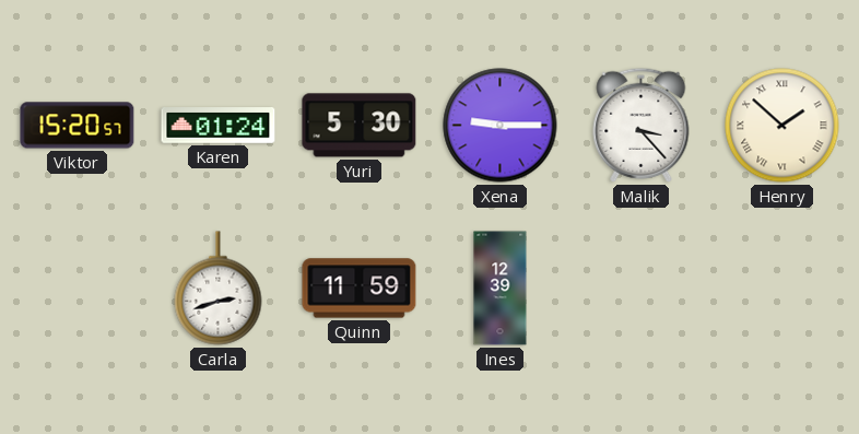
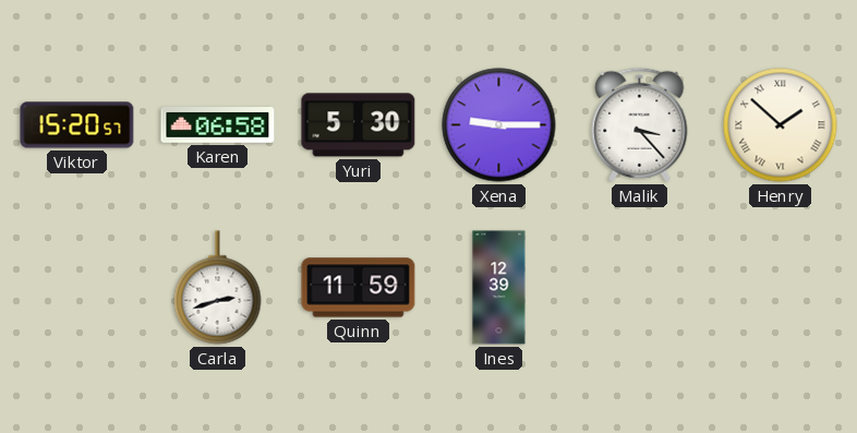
Karen: 01:24 -> 06:58
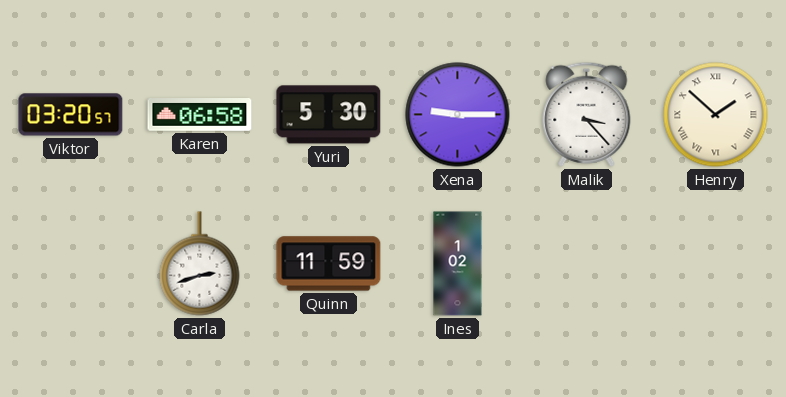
Viktor: 15:20 -> 03:20
Ines: 12:39 -> 1:02
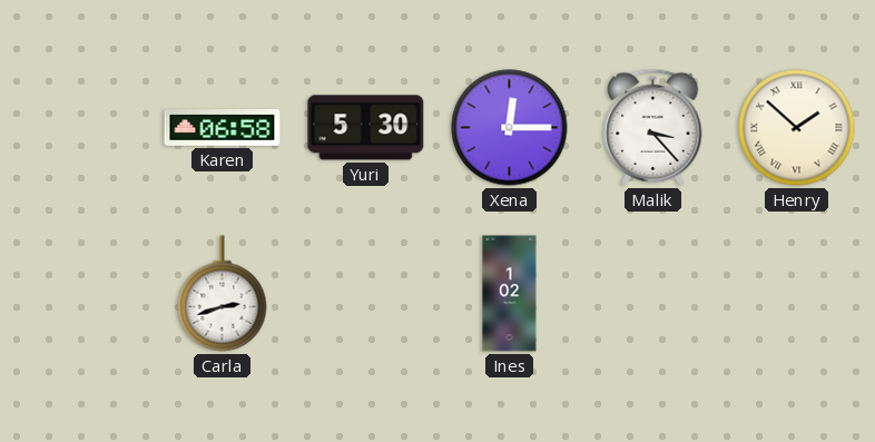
Viktor: 03:20 -> none
Xena: 9:15 -> 12:15
Quinn: 11:59 -> none
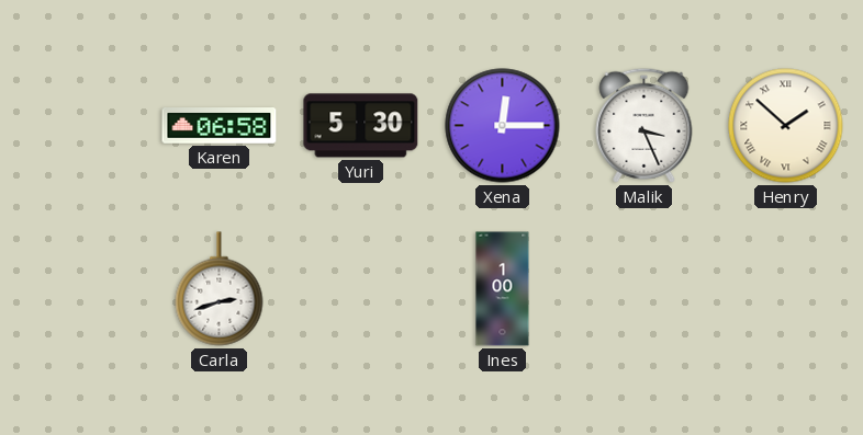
Malik: 3:23 -> 3:26
Ines: 1:02 -> 1:00
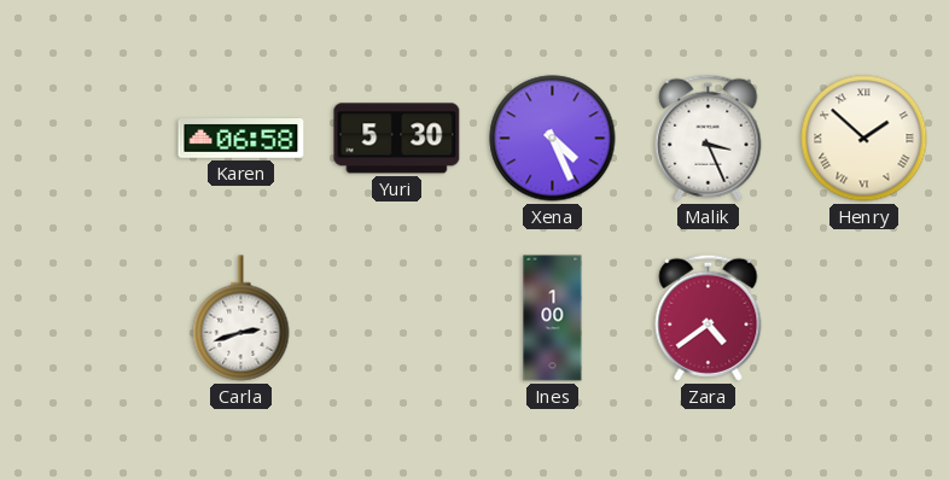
Xena: 12:15 -> 4:26
Zara: none -> 4:39
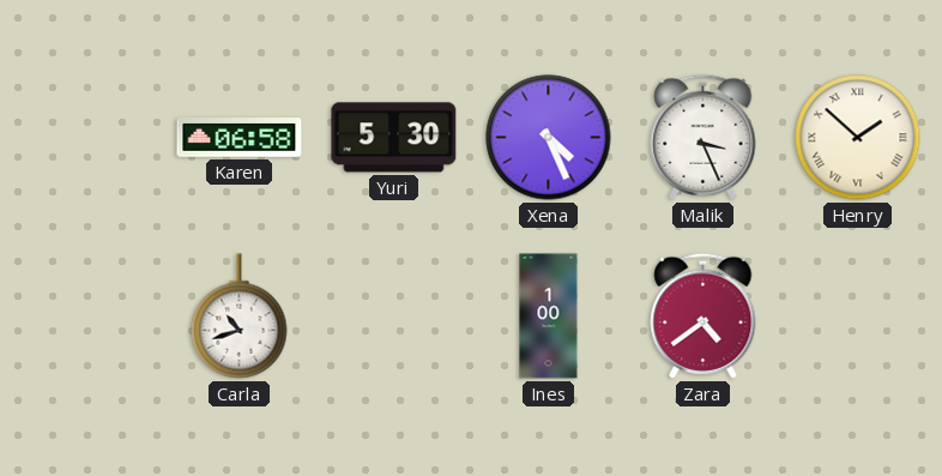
Carla: 2:42 -> 10:42
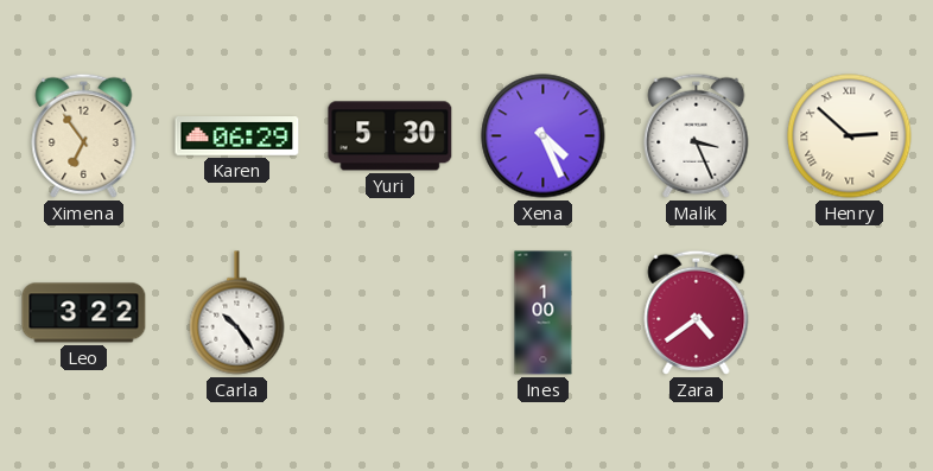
Ximena: none -> 6:54
Karen: 06:58 -> 06:29
Henry: 1:52 -> 2:52
Leo: none -> 3:22
Carla: 10:42 -> 10:24
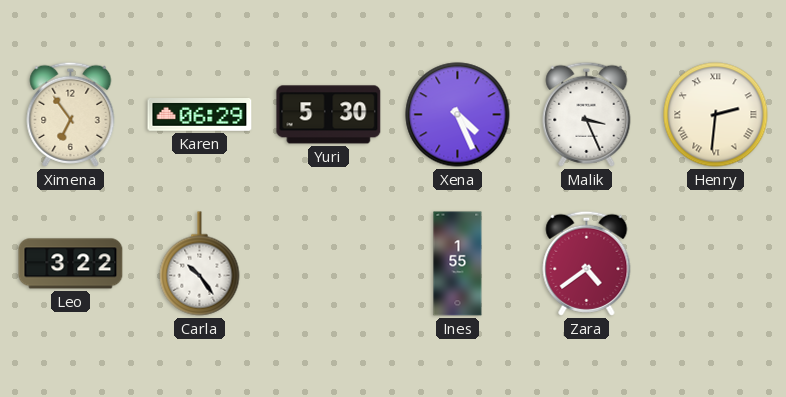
Henry: 2:52 -> 2:31
Ines: 1:00 -> 1:55
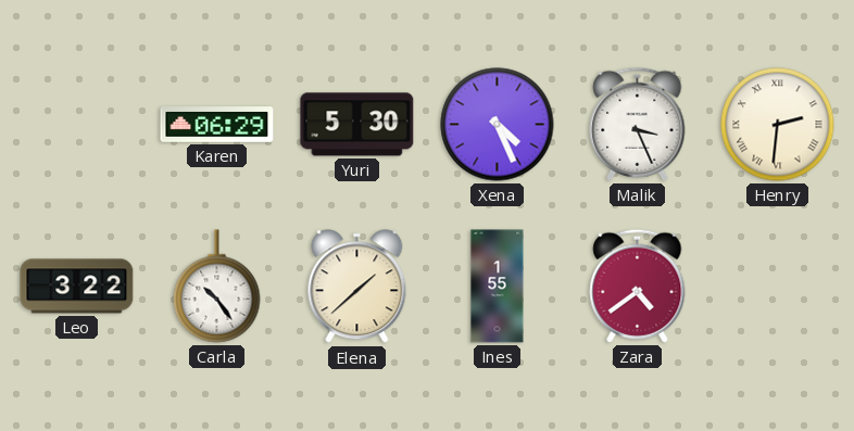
Ximena: 6:54 -> none
Elena: none -> 1:38
